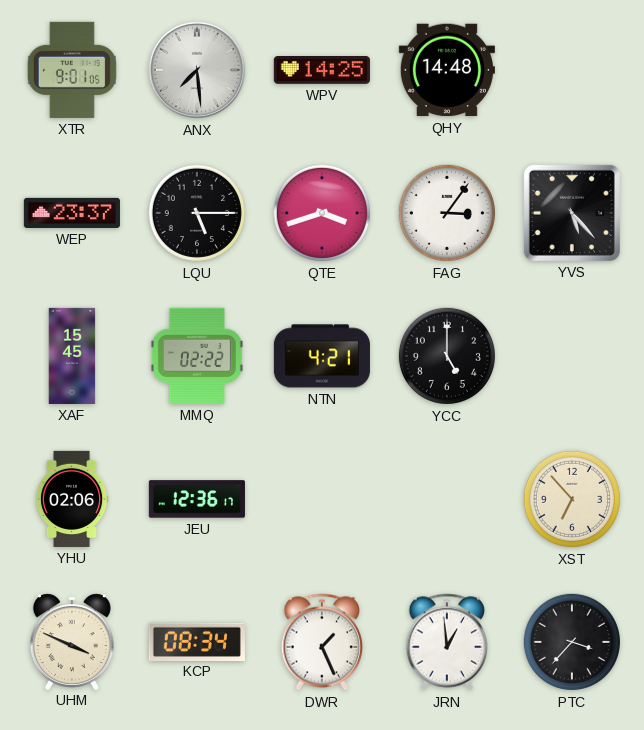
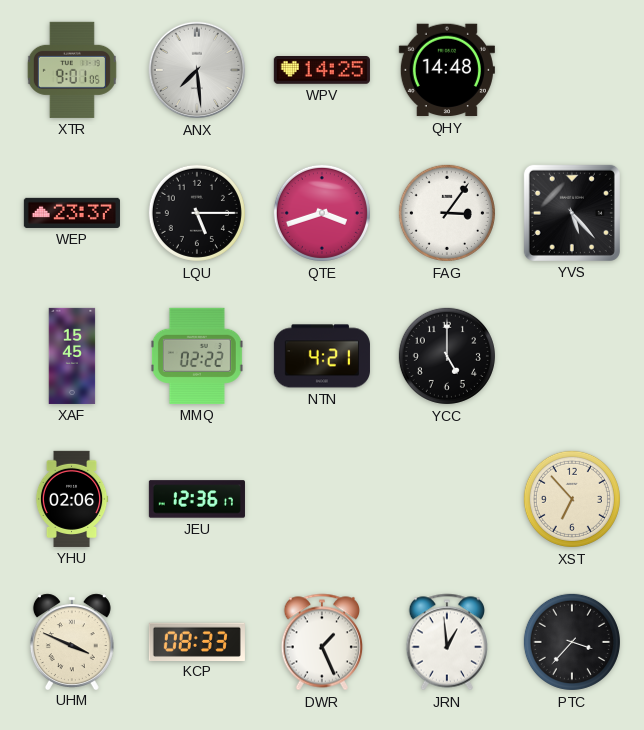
KCP: 08:34 -> 08:33
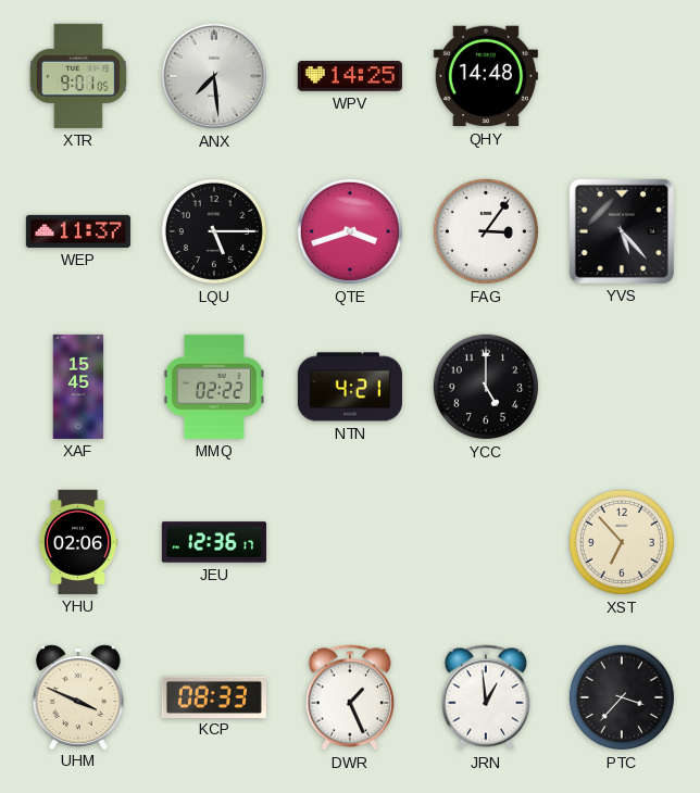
WEP: 23:37 -> 11:37
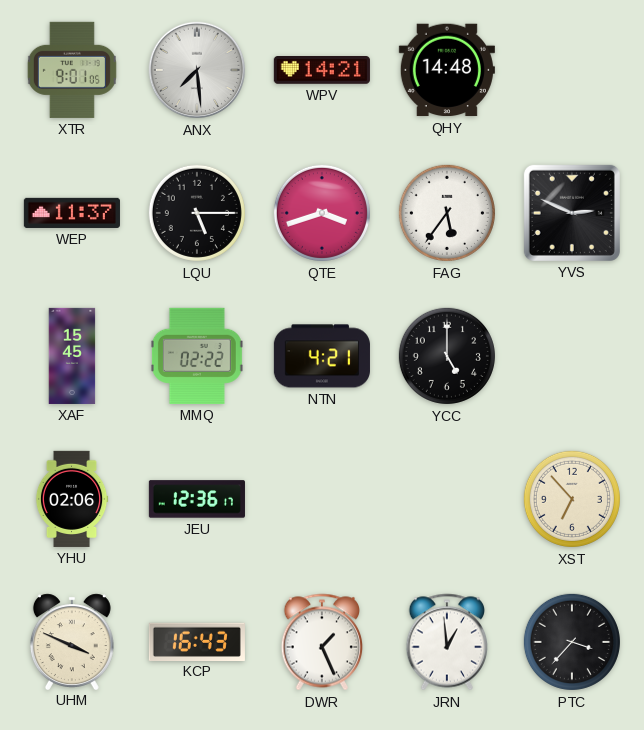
WPV: 14:25 -> 14:21
FAG: 3:06 -> 5:36
YVS: 5:23 -> 2:49
KCP: 08:33 -> 16:43
